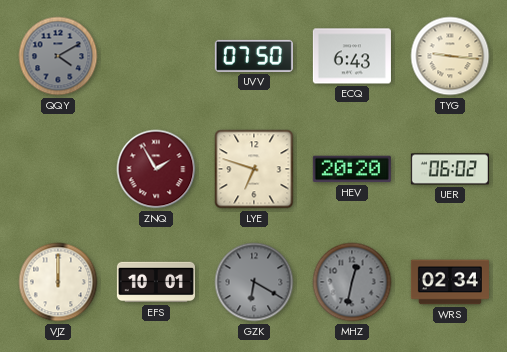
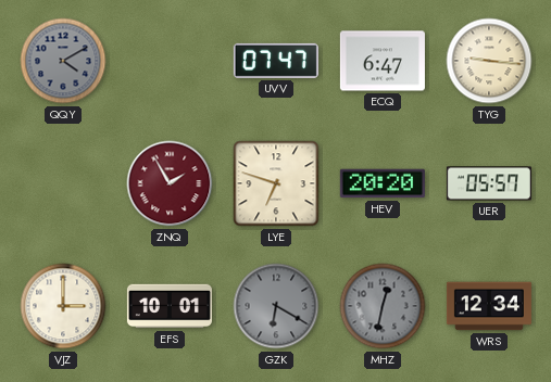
UVV: 07:50 -> 07:47
ECQ: 6:43 -> 6:47
UER: 06:02 -> 05:57
VJZ: 12:00 -> 3:00
WRS: 02:34 -> 12:34
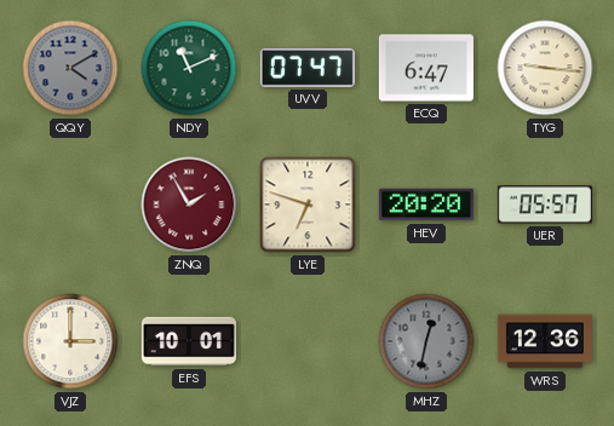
NDY: none -> 11:11
GZK: 6:20 -> none
WRS: 12:34 -> 12:36
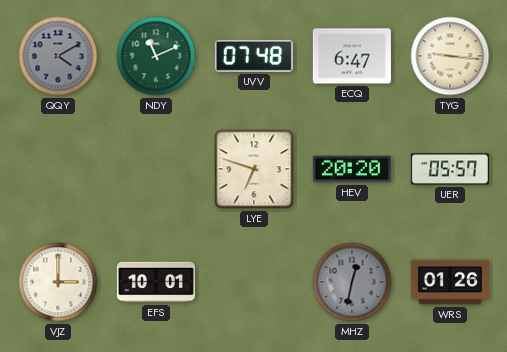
UVV: 07:47 -> 07:48
ZNQ: 1:55 -> none
WRS: 12:36 -> 01:26
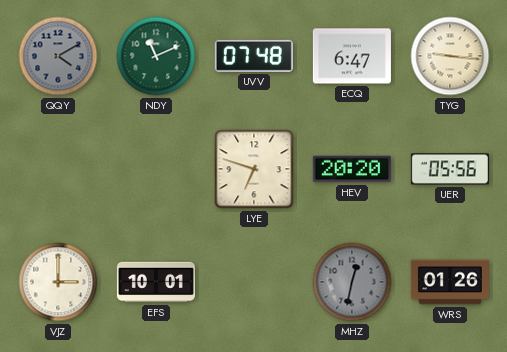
UER: 05:57 -> 05:56
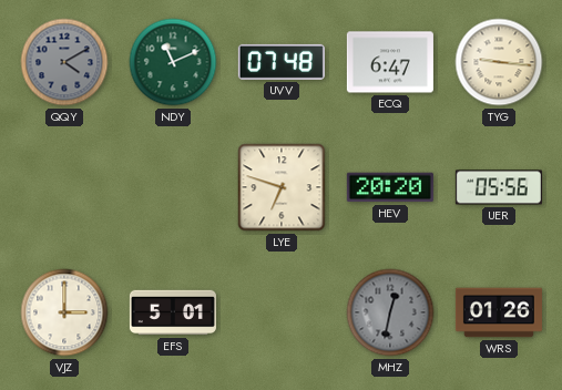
EFS: 10:01 -> 5:01
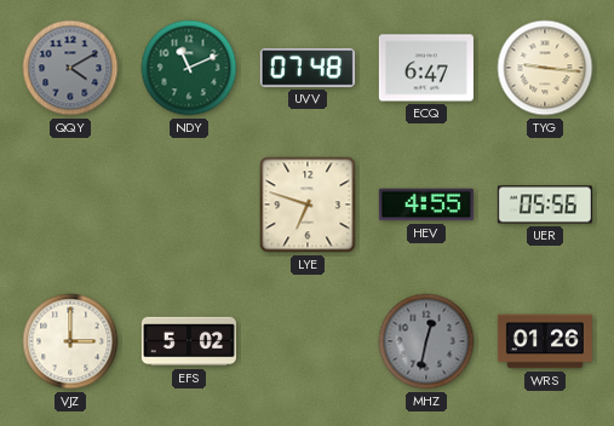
HEV: 20:20 -> 4:55
EFS: 5:01 -> 5:02
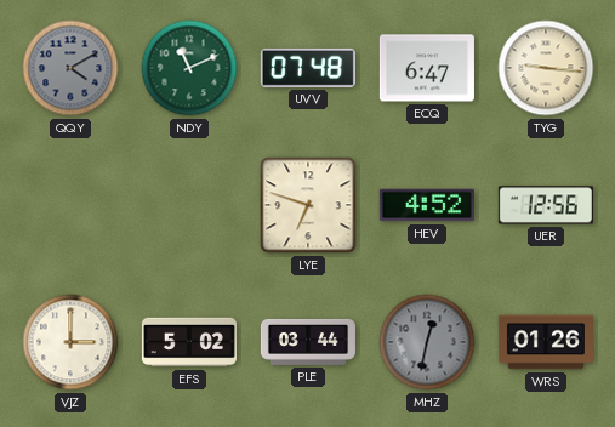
HEV: 4:55 -> 4:52
UER: 05:56 -> 12:56
PLE: none -> 03:44
